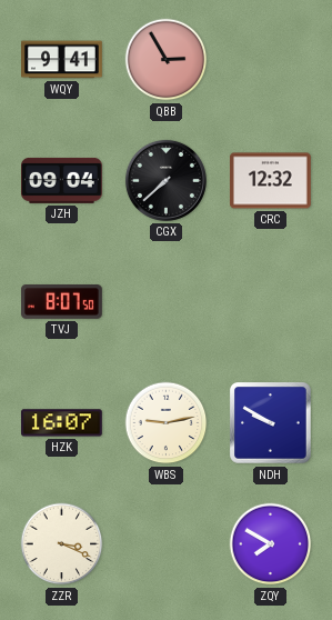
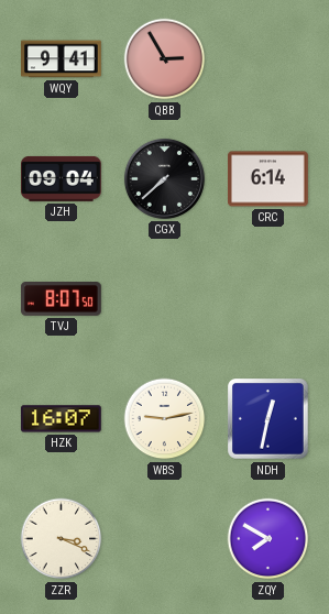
CRC: 12:32 -> 6:14
NDH: 9:50 -> 12:32
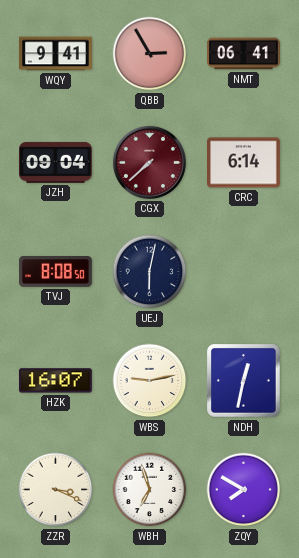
NMT: none -> 06:41
CGX dial: black -> burgundy
TVJ: 8:07 -> 8:08
UEJ: none -> 6:02
WBH: none -> 6:57
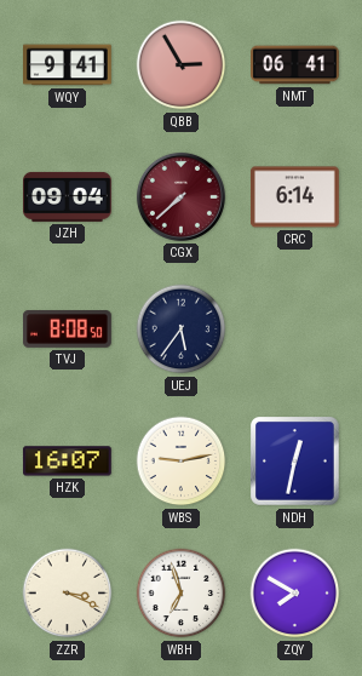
UEJ: 6:02 -> 5:36
